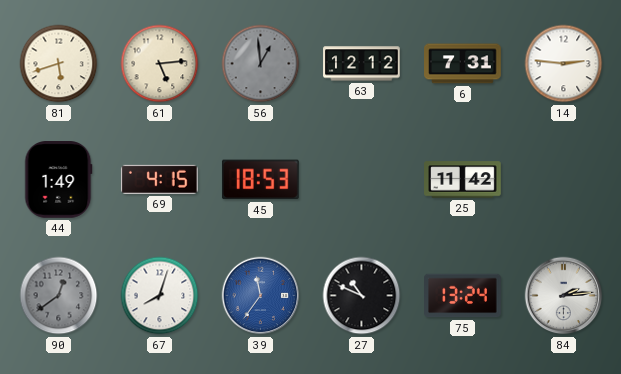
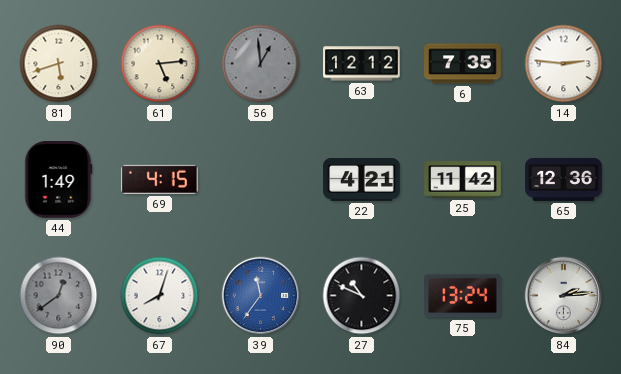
6: 7:31 -> 7:35
45: 18:53 -> none
22: none -> 4:21
65: none -> 12:36
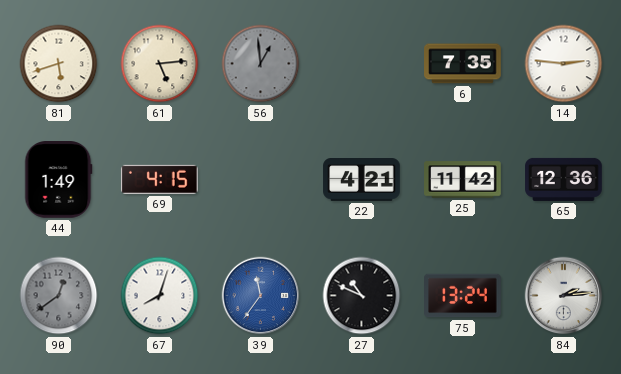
63: 12:12 -> none
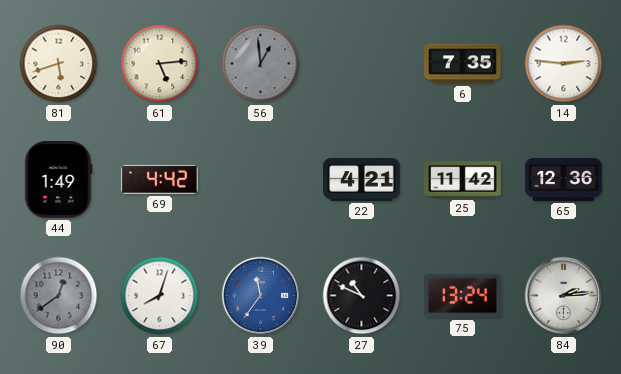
69: 4:15 -> 4:42
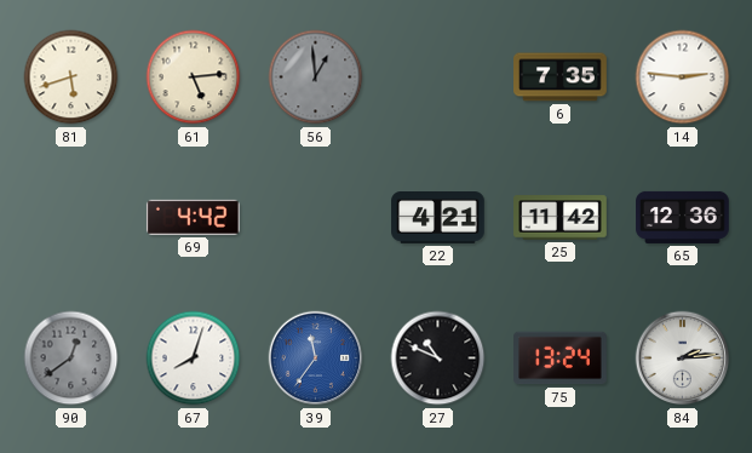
44: 1:49 -> none
